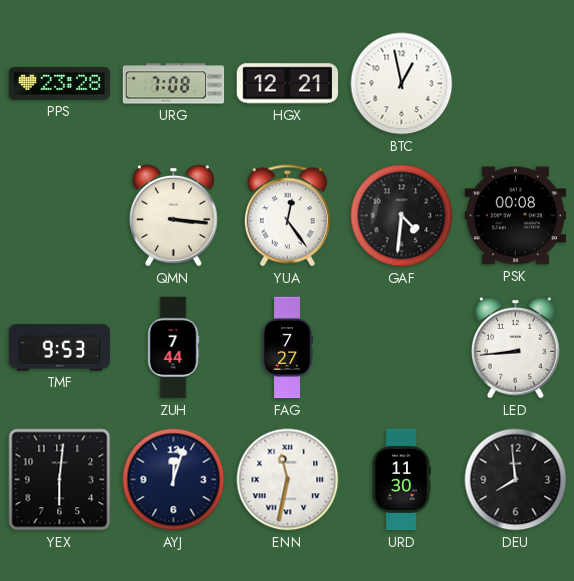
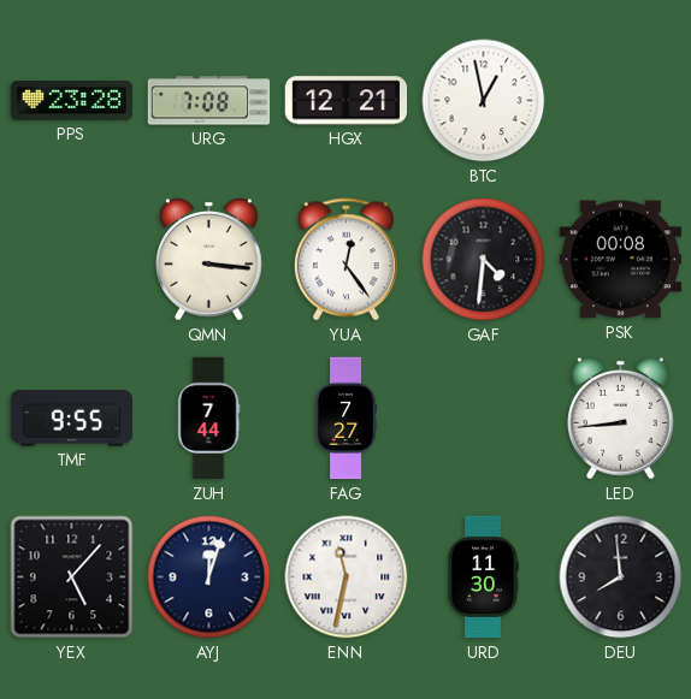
TMF: 9:53 -> 9:55
YEX: 6:01 -> 5:07
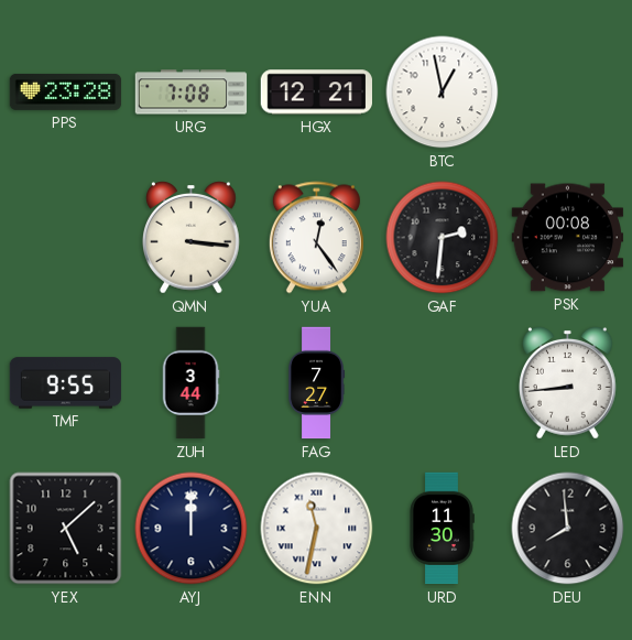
GAF: 4:31 -> 2:31
ZUH: 7:44 -> 3:44
YEX: 5:07 -> 5:08
AYJ: 12:03 -> 12:00
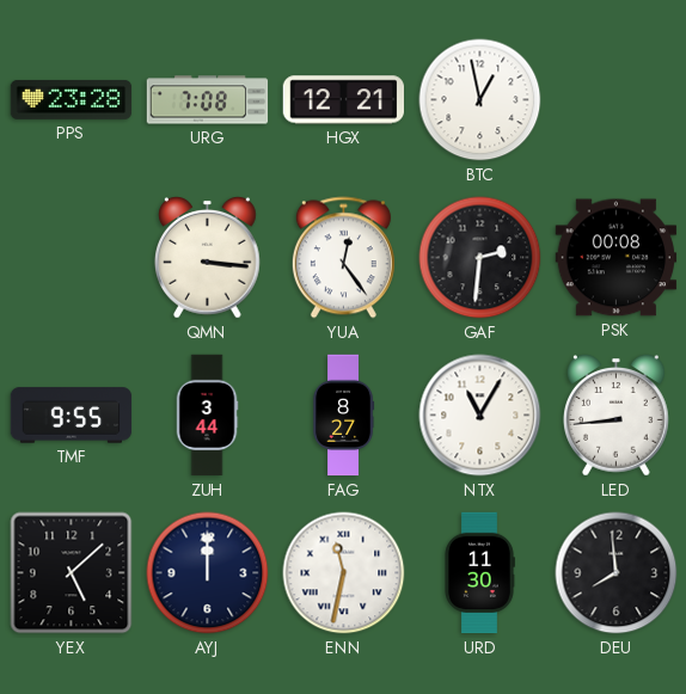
FAG: 7:27 -> 8:27
NTX: none -> 11:05
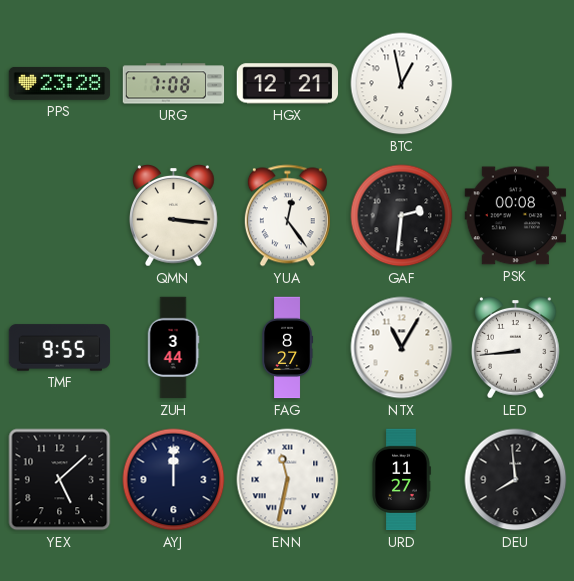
URD: 11:30 -> 11:27
